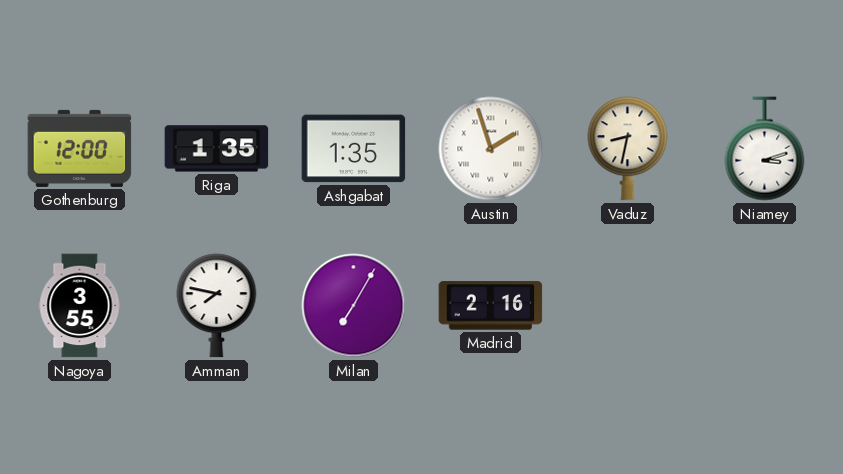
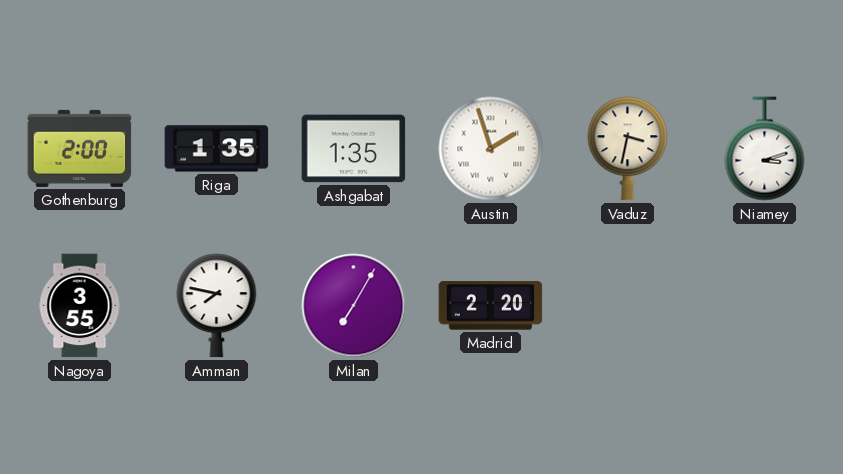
Gothenburg: 12:00 -> 2:00
Vaduz: 8:32 -> 3:32
Madrid: 2:16 -> 2:20
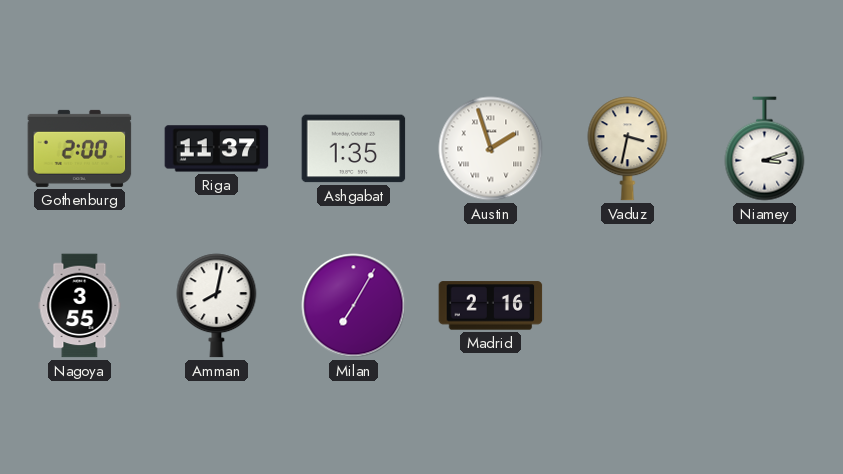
Riga: 1:35 -> 11:37
Amman: 7:47 -> 8:02
Madrid: 2:20 -> 2:16
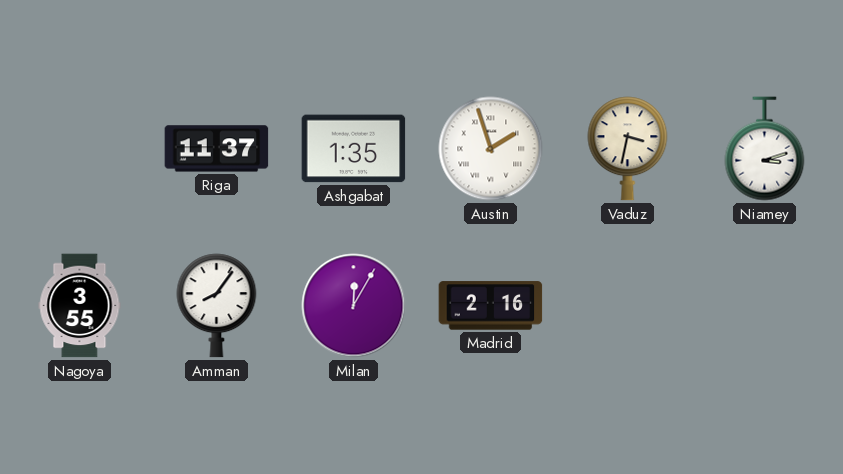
Gothenburg: 2:00 -> none
Amman: 8:02 -> 8:06
Milan: 7:05 -> 12:05
